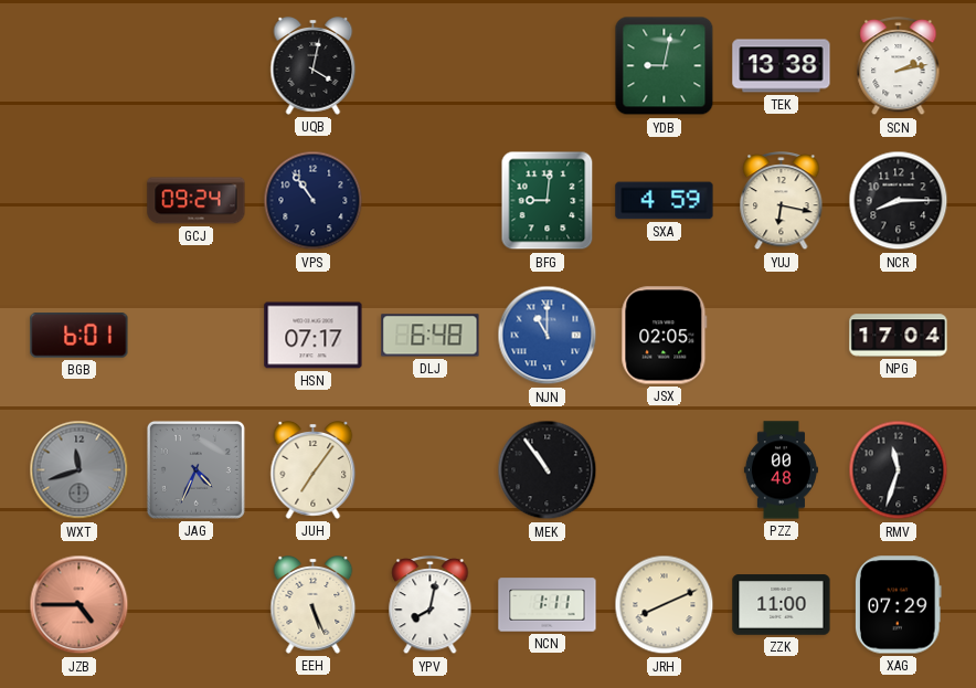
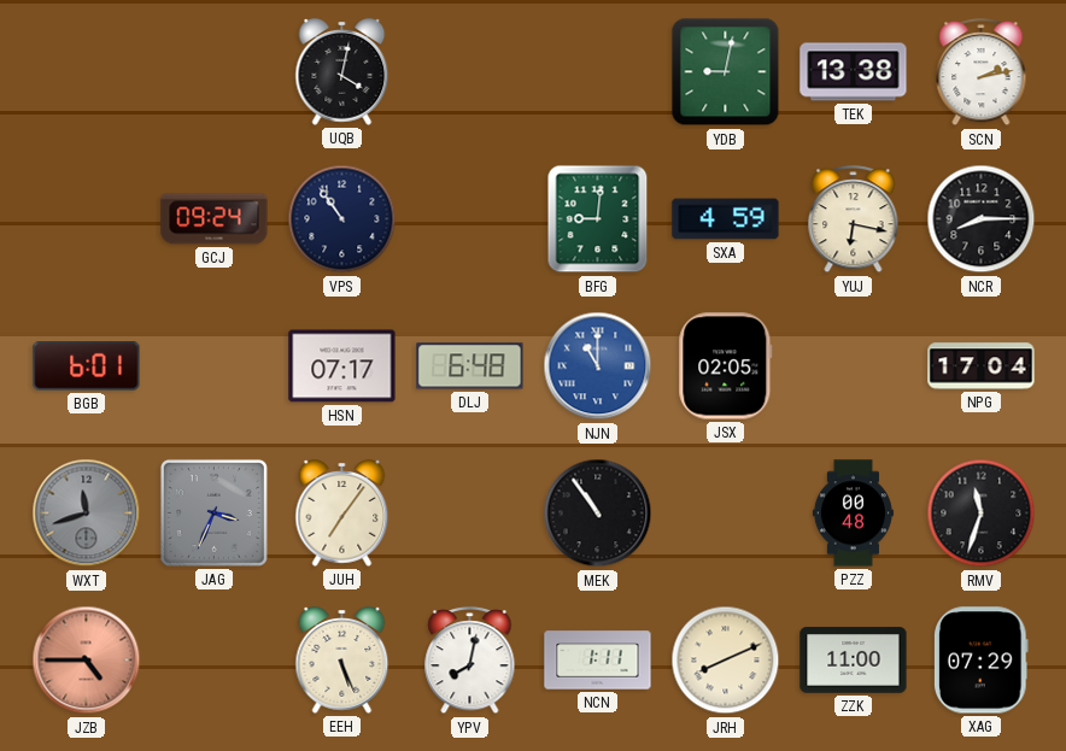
JAG: 4:34 -> 3:34
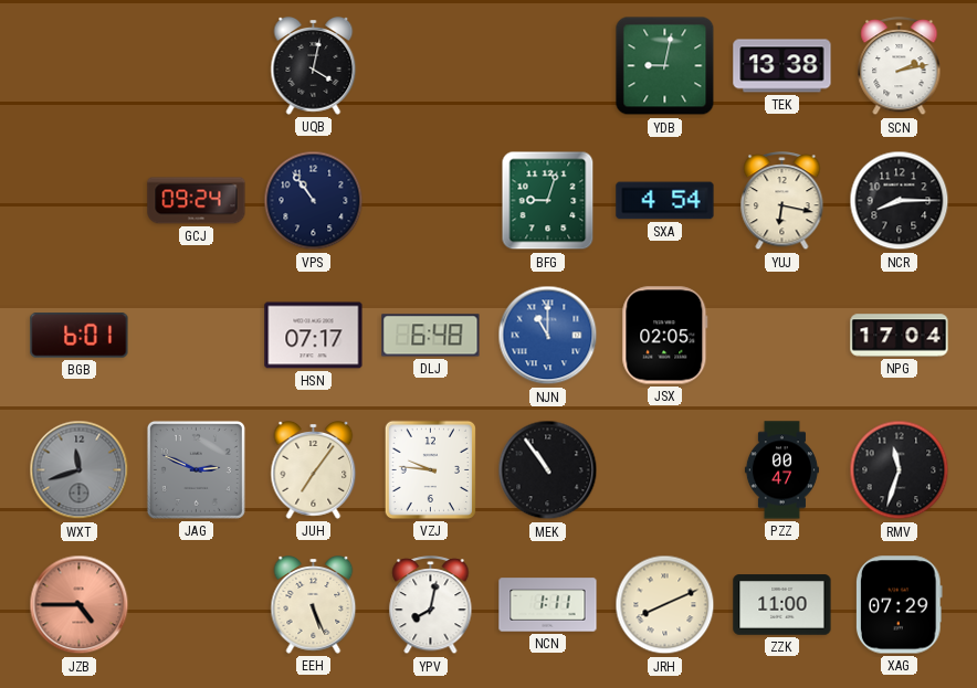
BFG: 9:01 -> 9:03
SXA: 4:59 -> 4:54
JAG: 3:34 -> 2:49
VZJ: none -> 9:46
PZZ: 00:48 -> 00:47
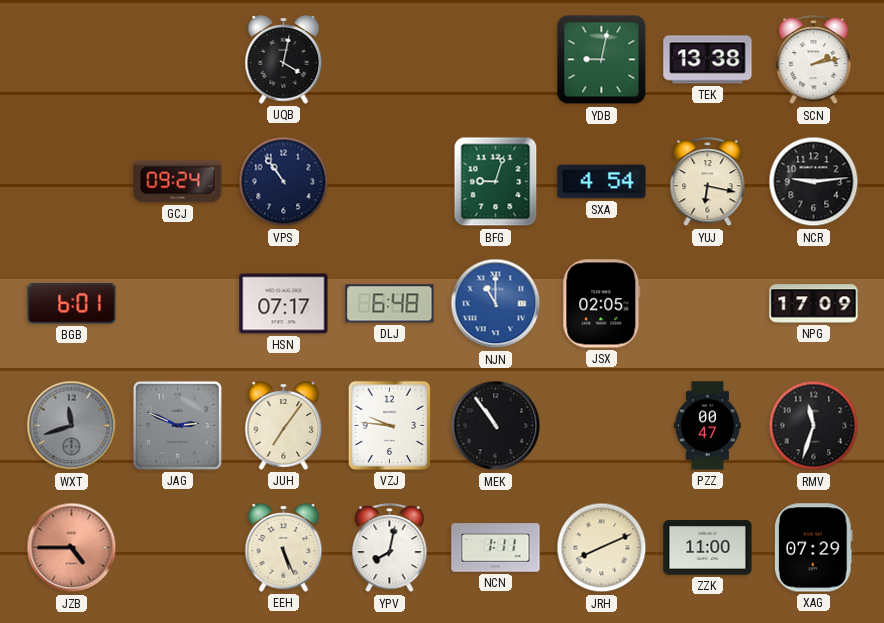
NCR: 8:15 -> 9:14
NPG: 17:04 -> 17:09
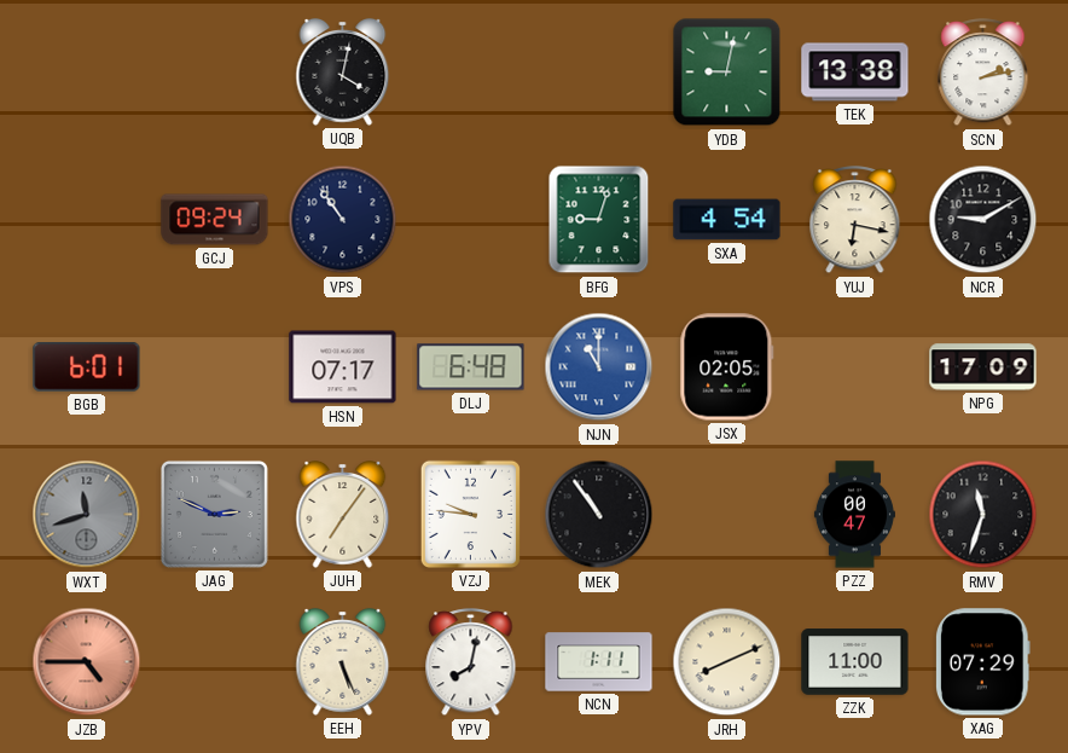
NCR: 9:14 -> 9:10
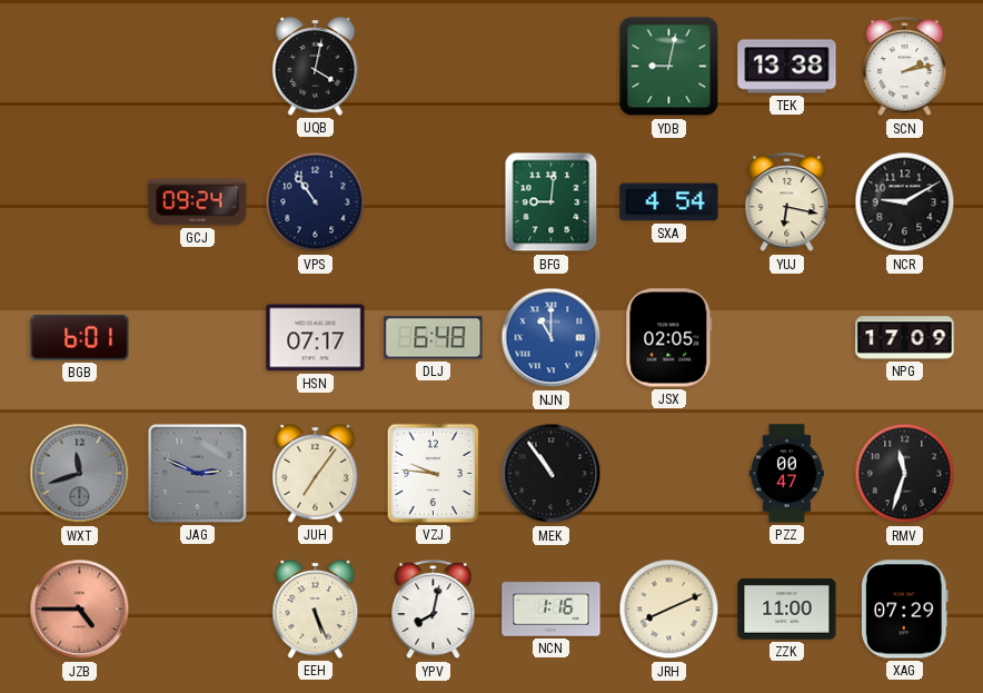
BFG: 9:03 -> 9:01
NCN: 1:11 -> 1:16
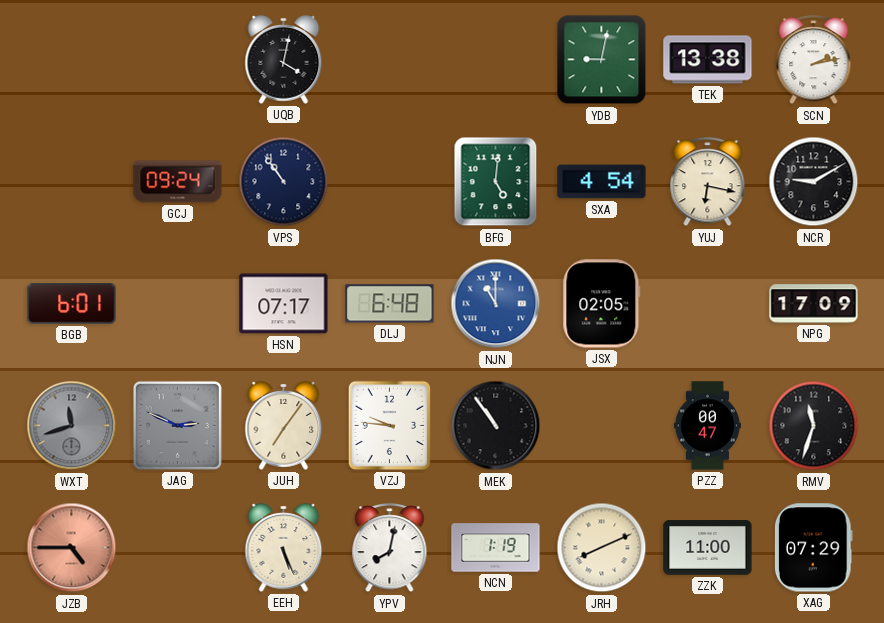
BFG: 9:01 -> 5:01
NCN: 1:16 -> 1:19
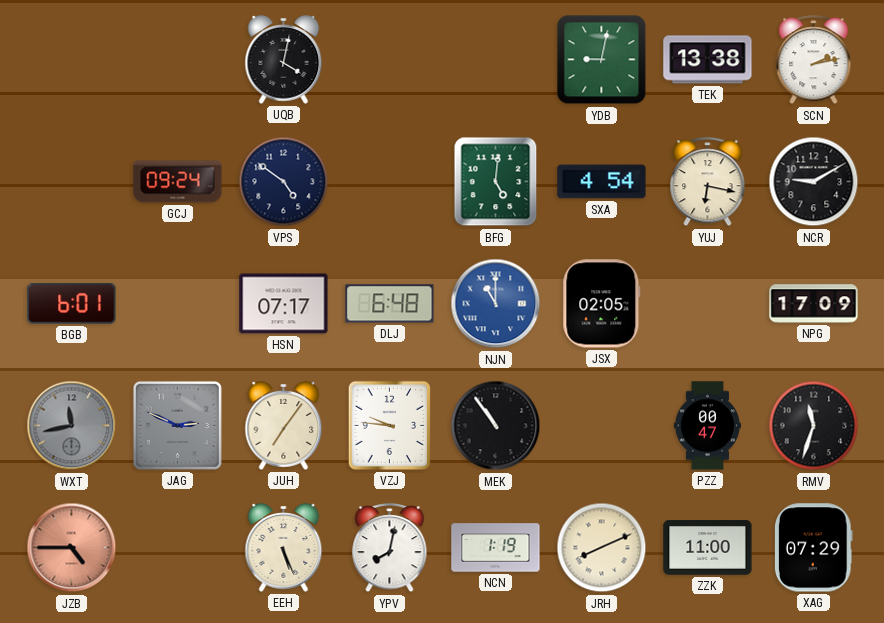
VPS: 10:54 -> 4:51
WXT: 11:42 -> 11:43
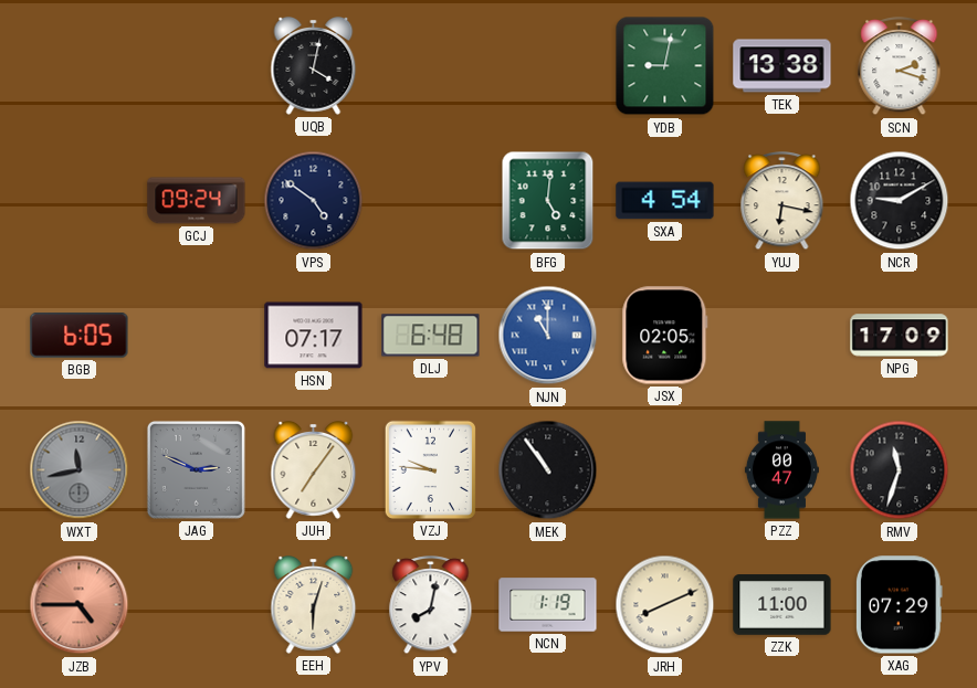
SCN: 2:13 -> 2:18
BGB: 6:01 -> 6:05
EEH: 5:26 -> 6:03
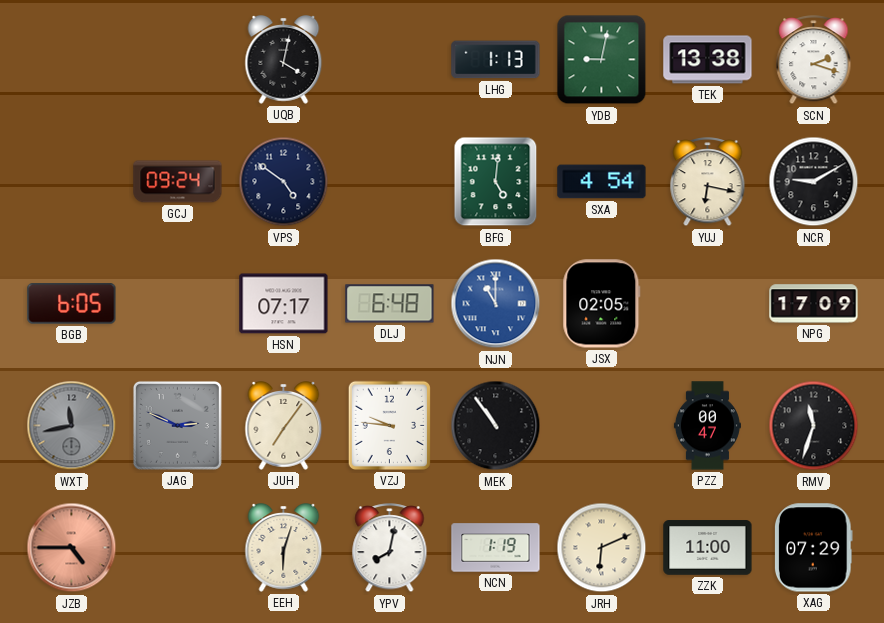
LHG: none -> 1:13
JRH: 8:11 -> 6:11
